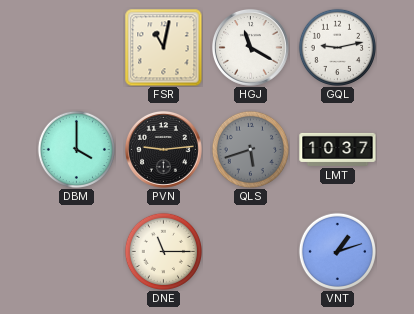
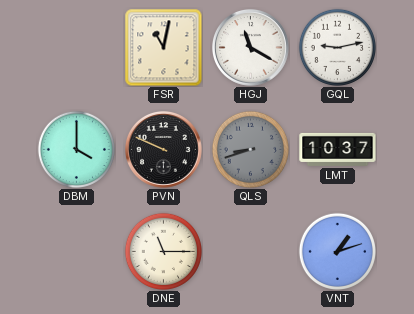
PVN: 9:14 -> 9:49
QLS: 5:42 -> 8:42
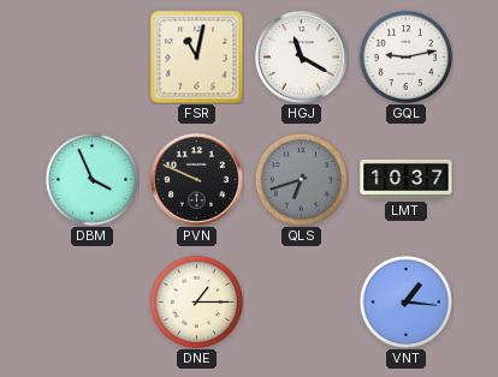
DBM: 4:00 -> 3:56
QLS: 8:42 -> 6:42
DNE: 11:15 -> 1:15
VNT: 1:12 -> 1:16
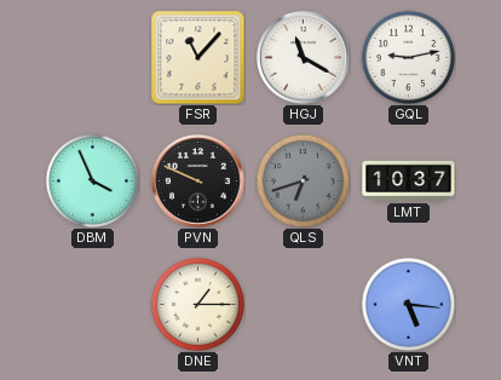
FSR: 11:02 -> 11:07
VNT: 1:16 -> 5:16
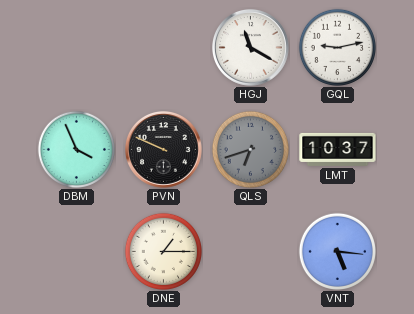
FSR: 11:07 -> none
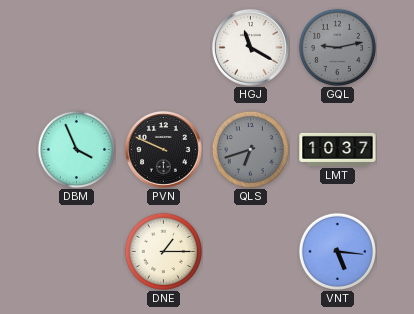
GQL dial: white -> grey
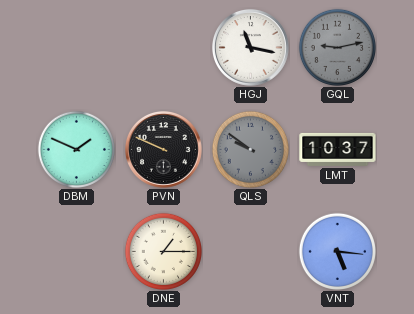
HGJ: 11:20 -> 11:17
DBM: 3:56 -> 1:49
QLS: 6:42 -> 9:51
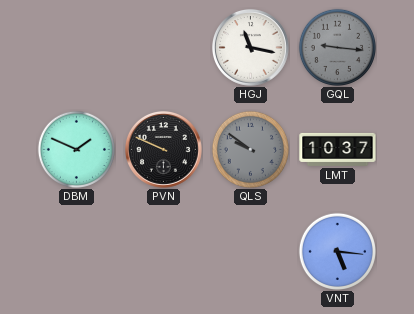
GQL: 9:13 -> 9:16
DNE: 1:15 -> none
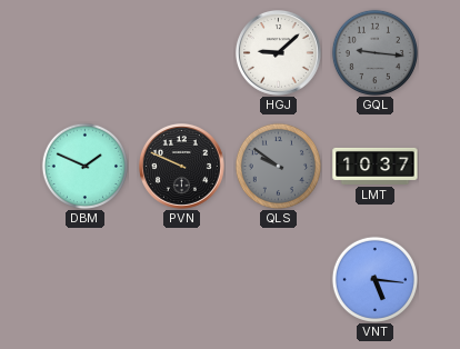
HGJ: 11:17 -> 9:08
